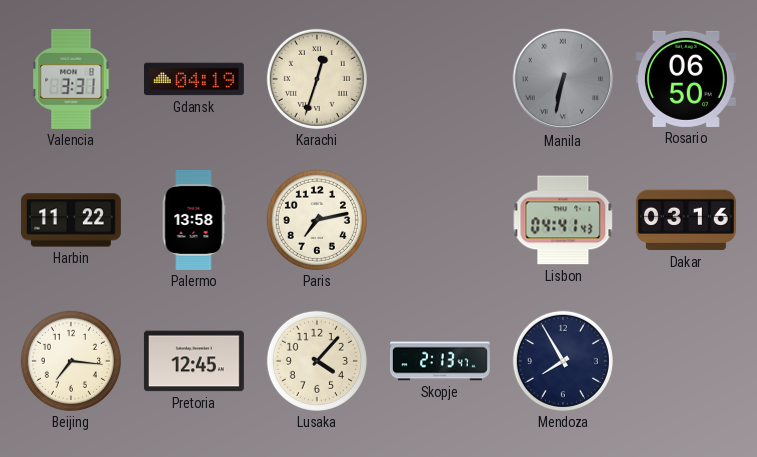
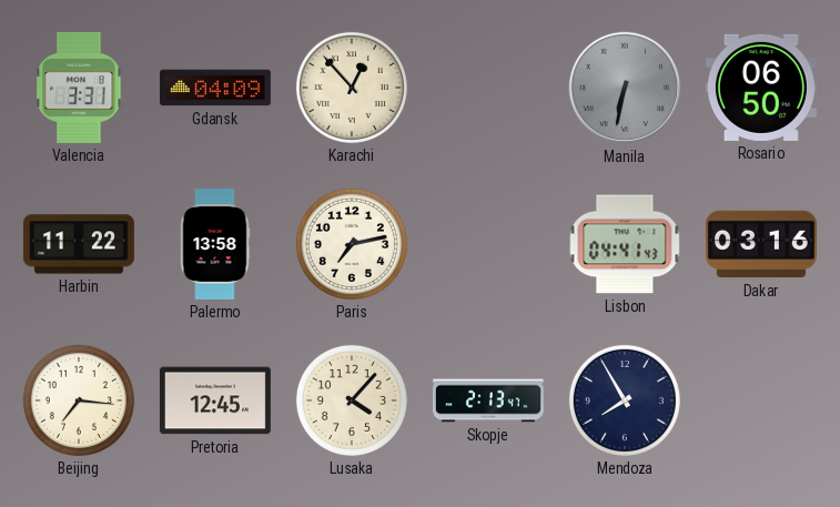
Gdansk: 04:19 -> 04:09
Karachi: 12:33 -> 12:53
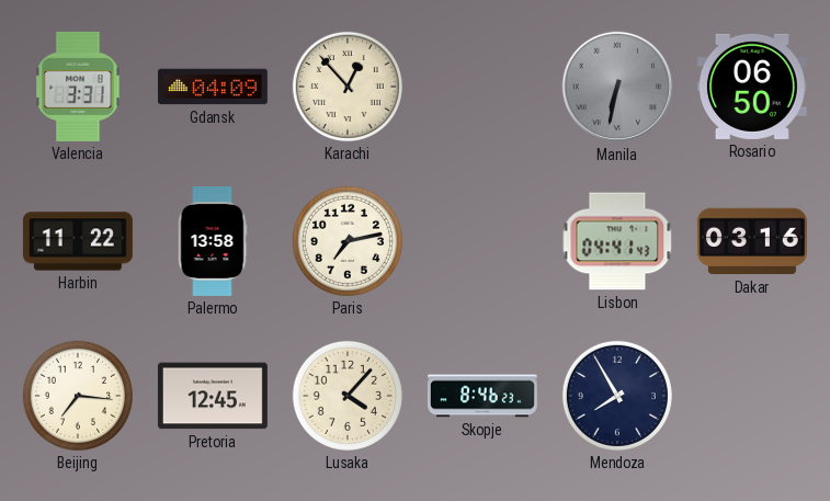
Skopje: 2:13 -> 8:46
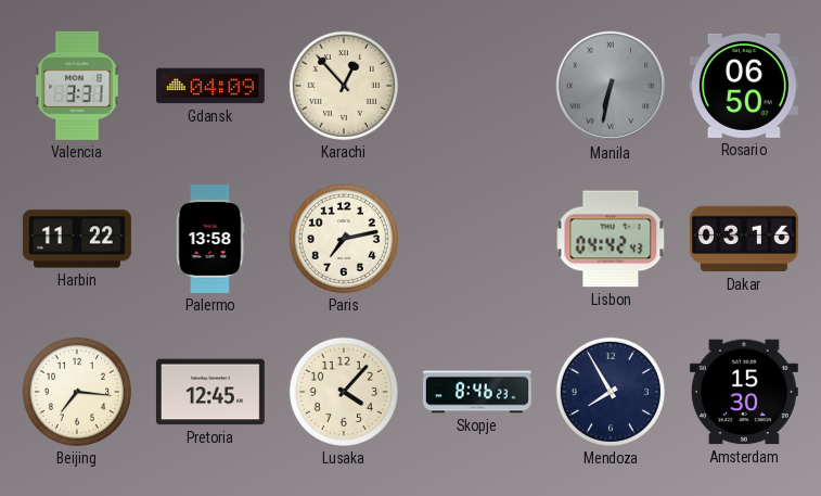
Lisbon: 04:41 -> 04:42
Amsterdam: none -> 15:30
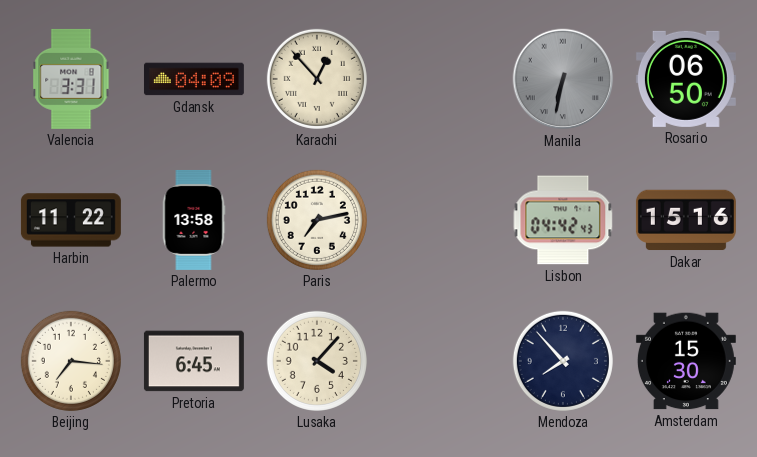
Dakar: 03:16 -> 15:16
Pretoria: 12:45 -> 6:45
Skopje: 8:46 -> none
Mendoza: 7:55 -> 7:53
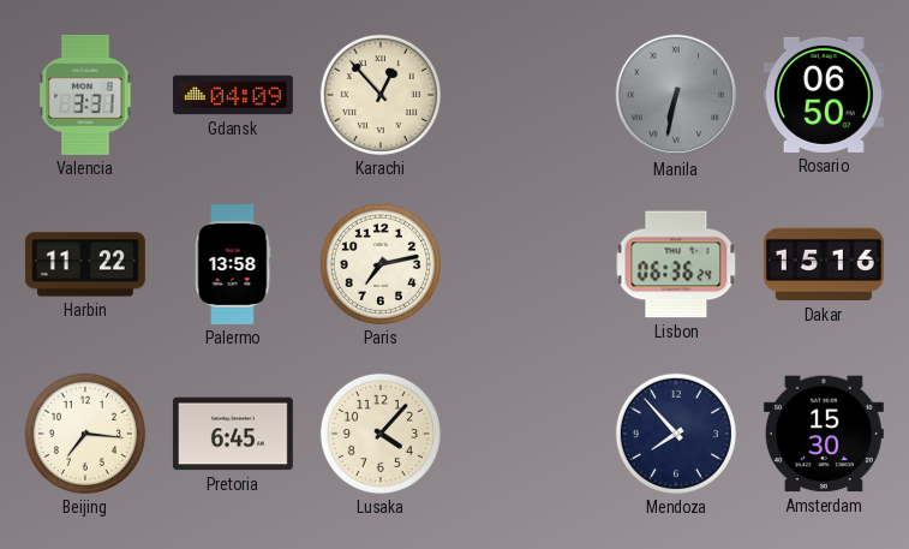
Lisbon: 04:42 -> 06:36
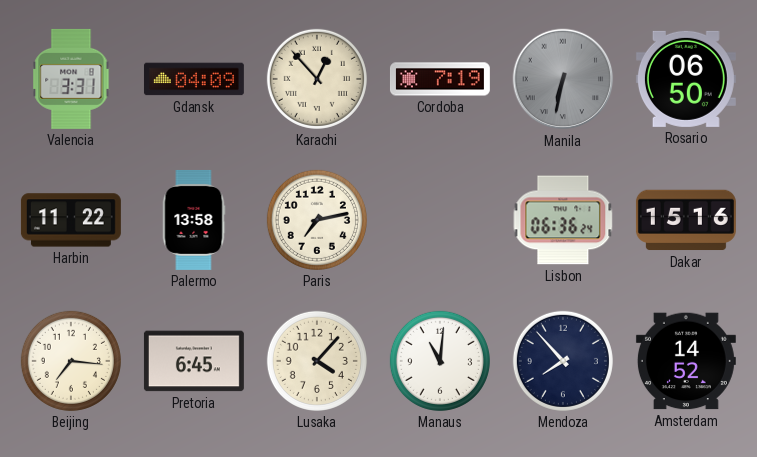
Cordoba: none -> 7:19
Manaus: none -> 11:01
Amsterdam: 15:30 -> 14:52
